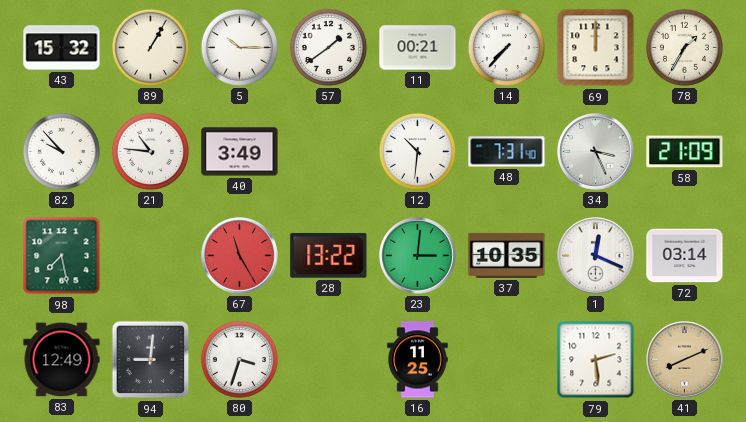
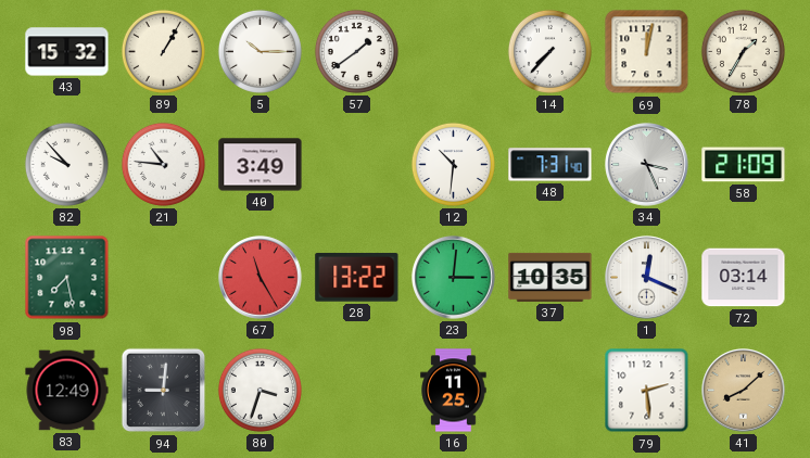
11: 00:21 -> none
69: 12:00 -> 12:02
41: 8:11 -> 8:08
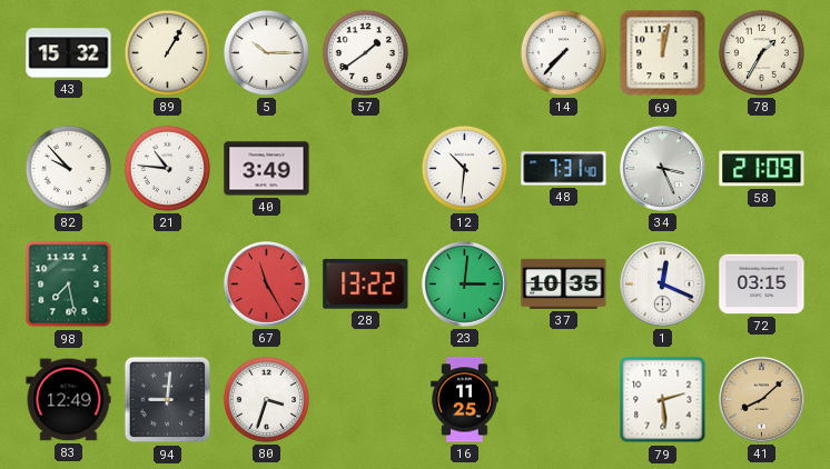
72: 03:14 -> 03:15
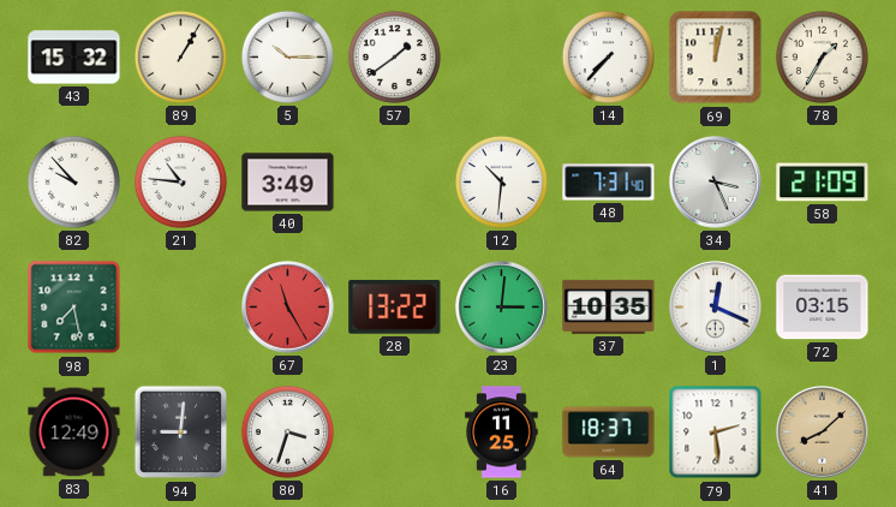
64: none -> 18:37
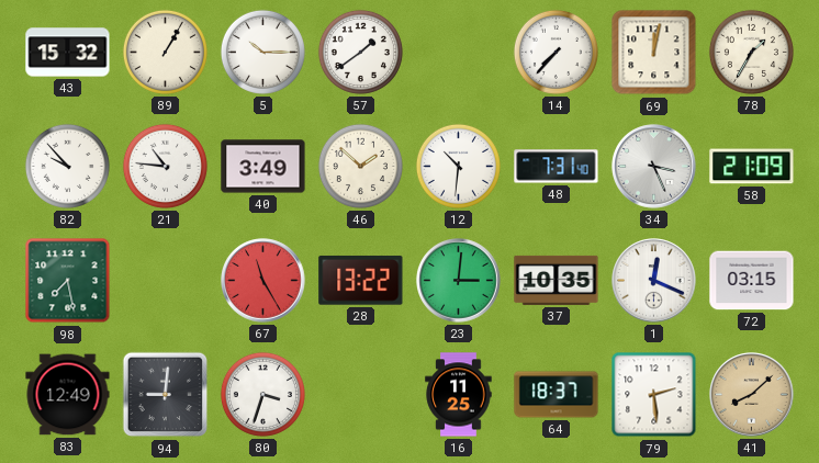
46: none -> 1:52
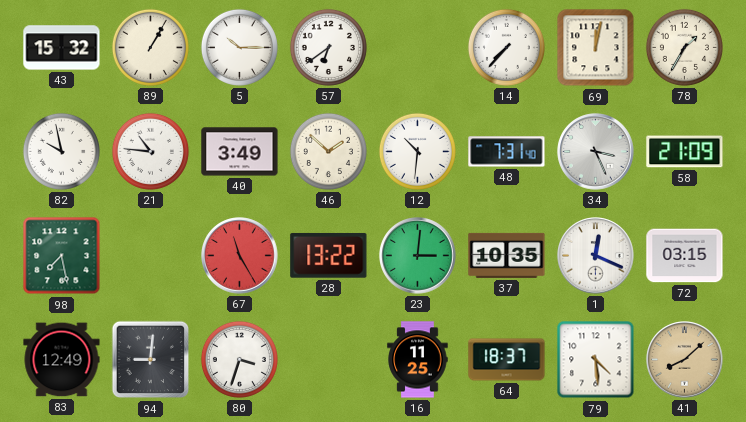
57: 1:39 -> 6:39
82: 9:53 -> 9:58
79: 2:29 -> 4:29
